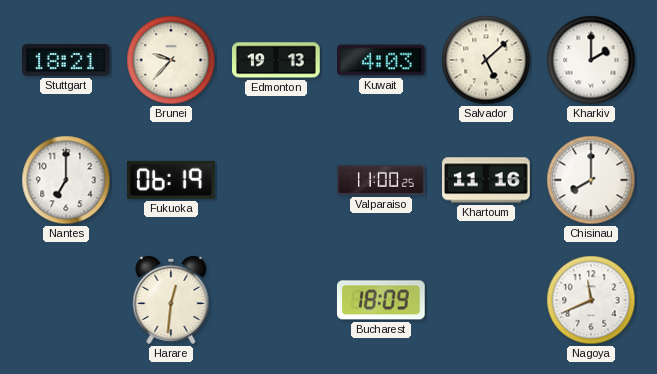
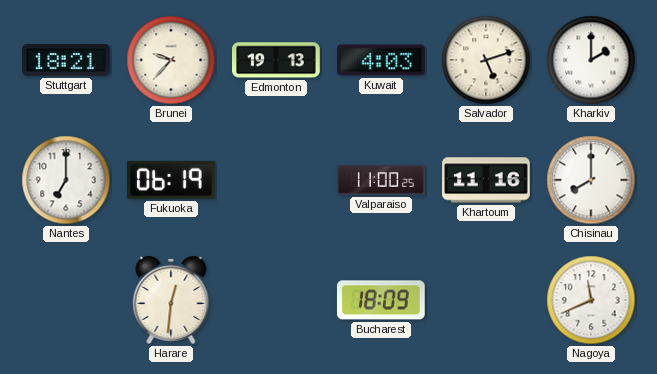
Salvador: 5:08 -> 5:12
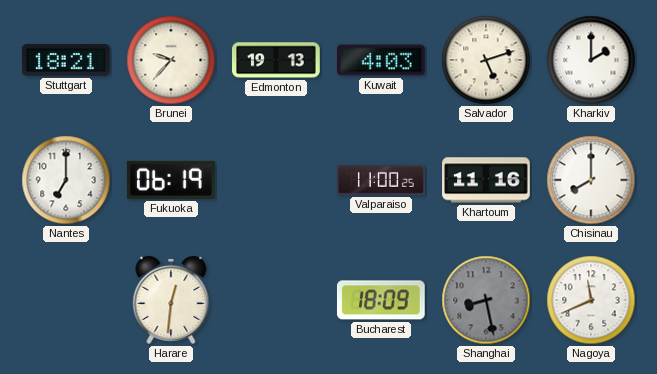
Shanghai: none -> 8:28
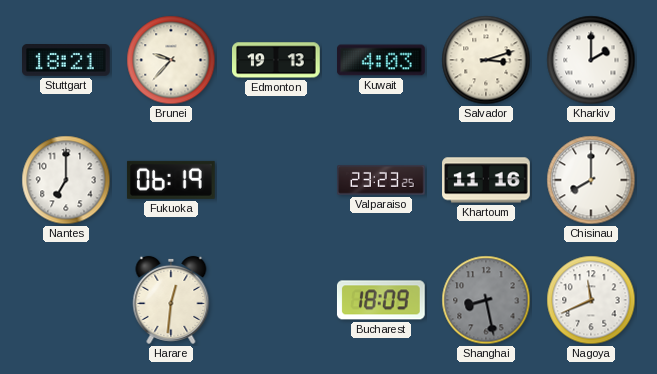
Salvador: 5:12 -> 3:12
Valparaiso: 11:00 -> 23:23
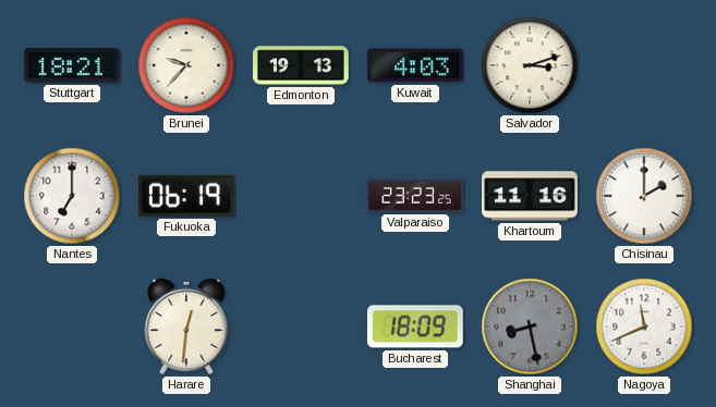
Kharkiv: 2:00 -> none
Chisinau: 8:00 -> 2:00
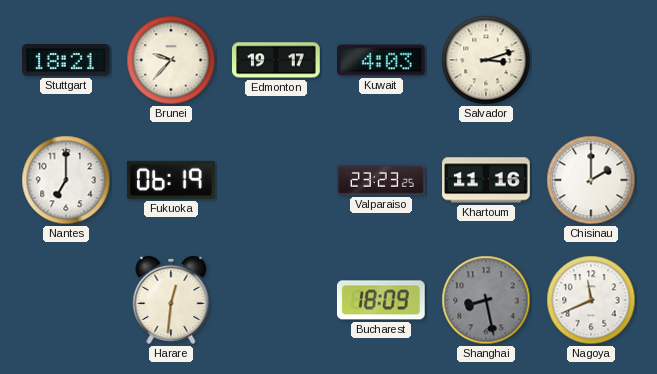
Edmonton: 19:13 -> 19:17
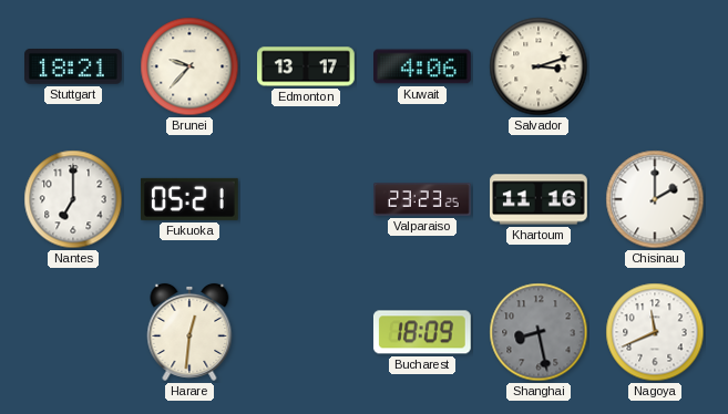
Edmonton: 19:17 -> 13:17
Kuwait: 4:03 -> 4:06
Fukuoka: 06:19 -> 05:21
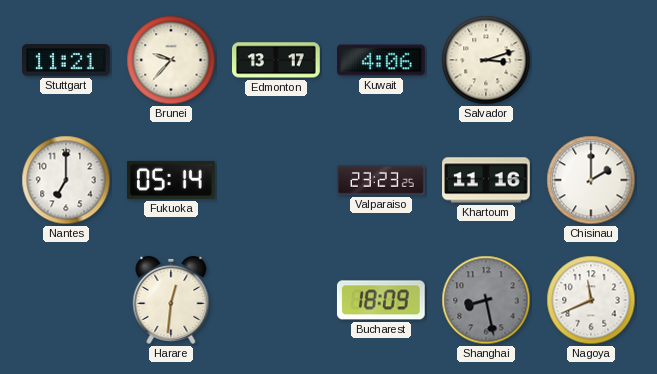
Stuttgart: 18:21 -> 11:21
Fukuoka: 05:21 -> 05:14
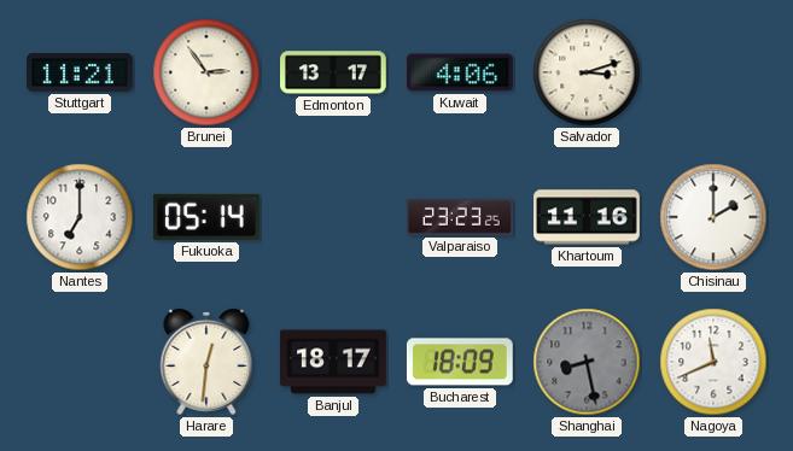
Brunei: 9:37 -> 2:54
Banjul: none -> 18:17
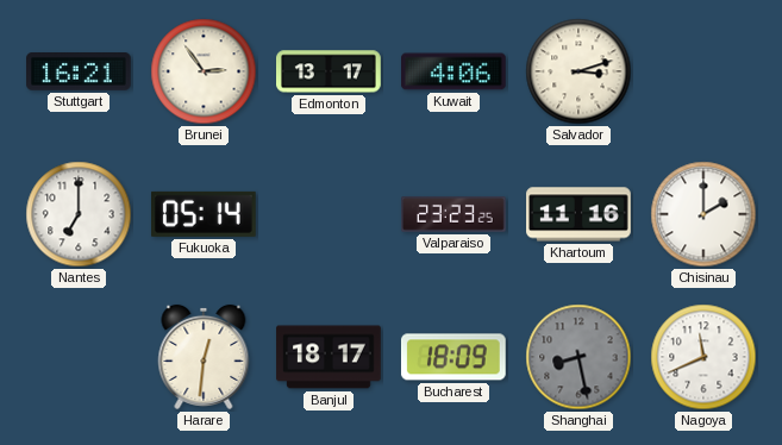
Stuttgart: 11:21 -> 16:21
